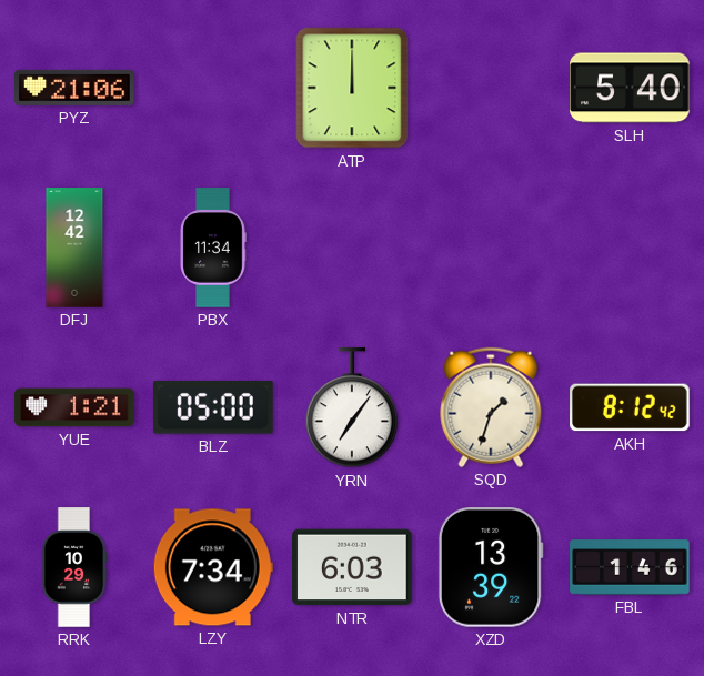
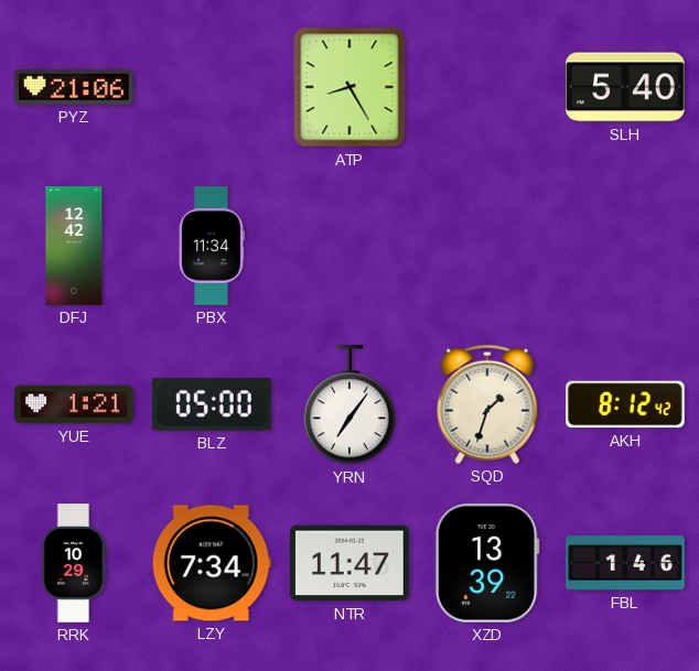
ATP: 12:00 -> 8:25
NTR: 6:03 -> 11:47
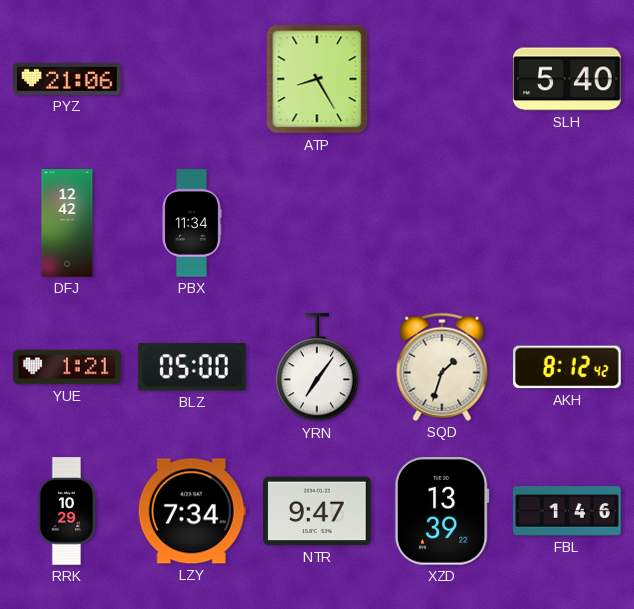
NTR: 11:47 -> 9:47
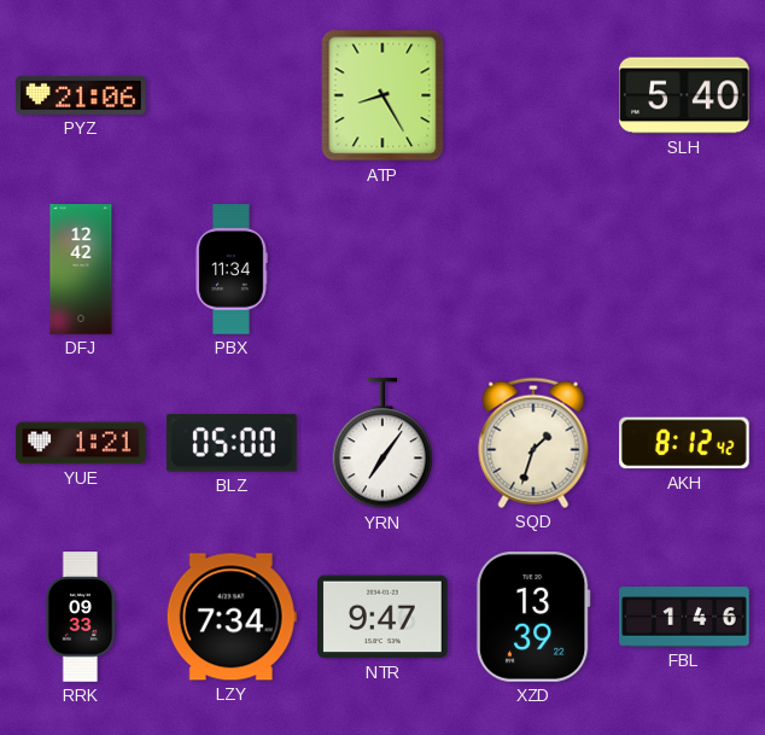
RRK: 10:29 -> 09:33
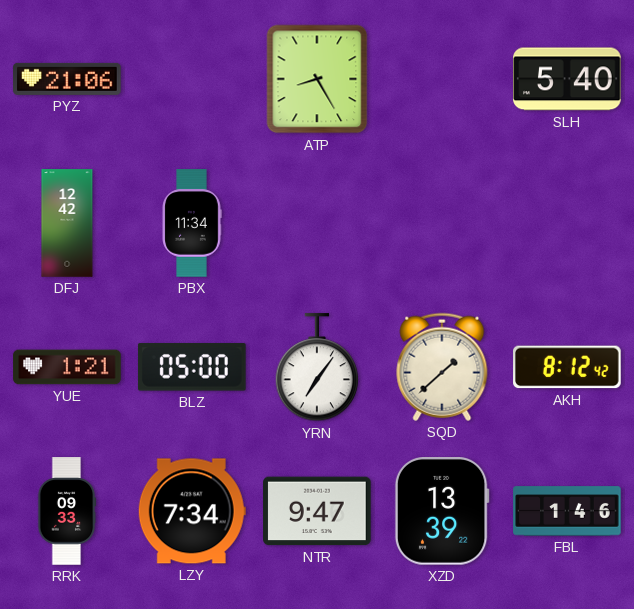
SQD: 1:33 -> 1:38
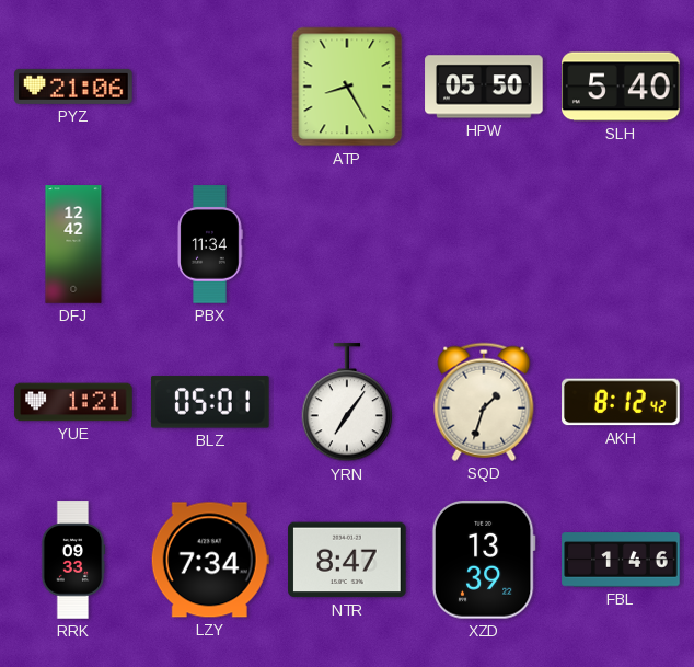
HPW: none -> 05:50
BLZ: 05:00 -> 05:01
SQD: 1:38 -> 1:33
NTR: 9:47 -> 8:47
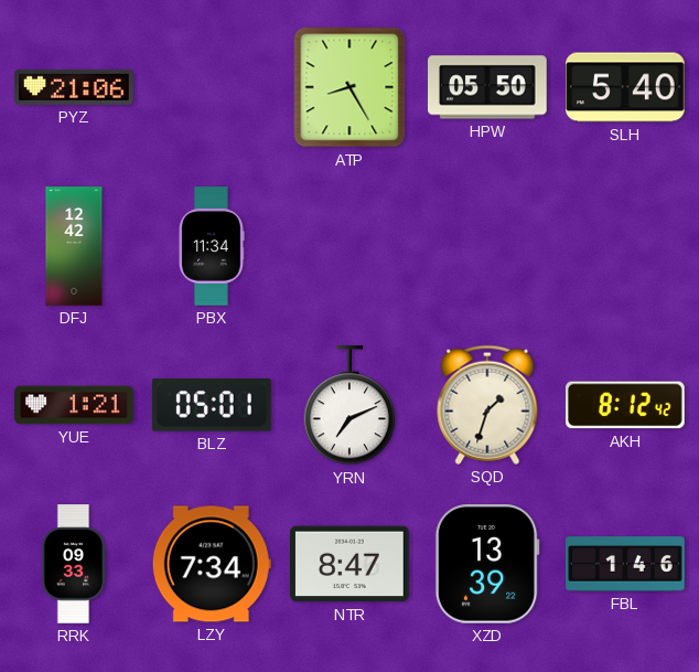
YRN: 7:06 -> 7:11
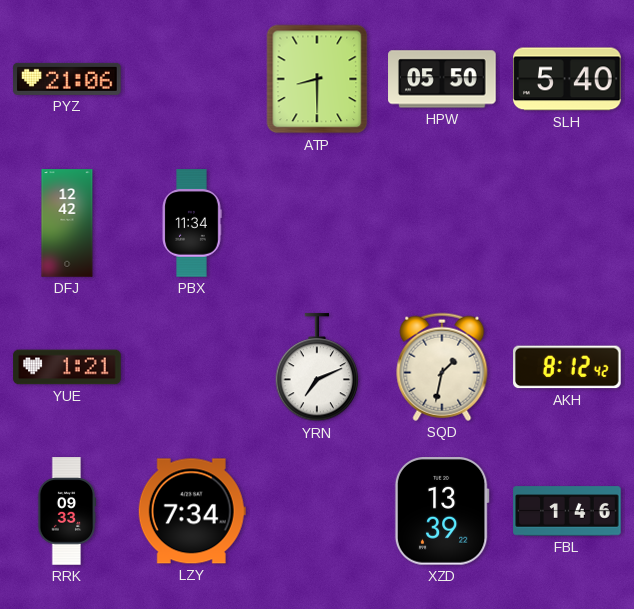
ATP: 8:25 -> 8:30
BLZ: 05:01 -> none
SQD: 1:33 -> 1:32
NTR: 8:47 -> none
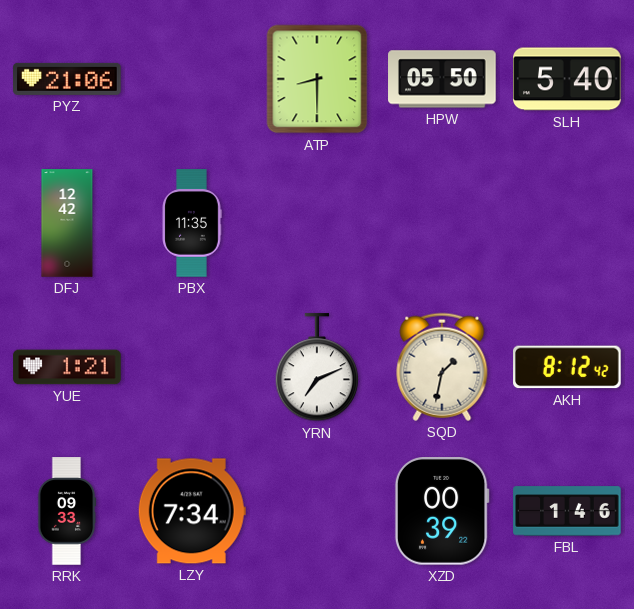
PBX: 11:34 -> 11:35
XZD: 13:39 -> 00:39
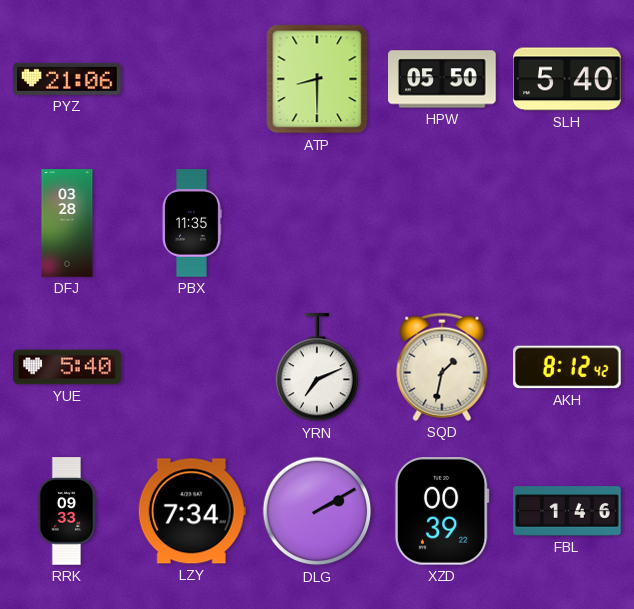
DFJ: 12:42 -> 03:28
YUE: 1:21 -> 5:40
DLG: none -> 2:10
